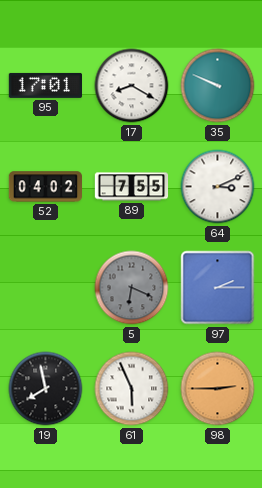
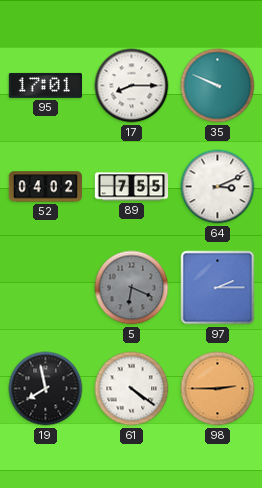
17: 8:20 -> 8:15
61: 5:56 -> 4:21
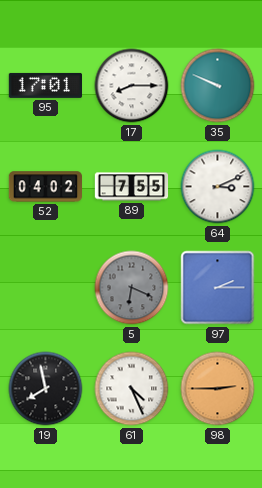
61: 4:21 -> 4:26
